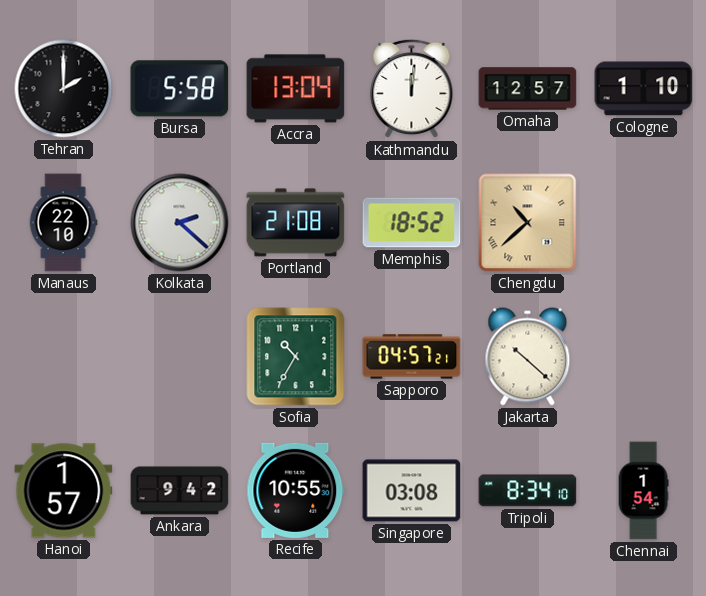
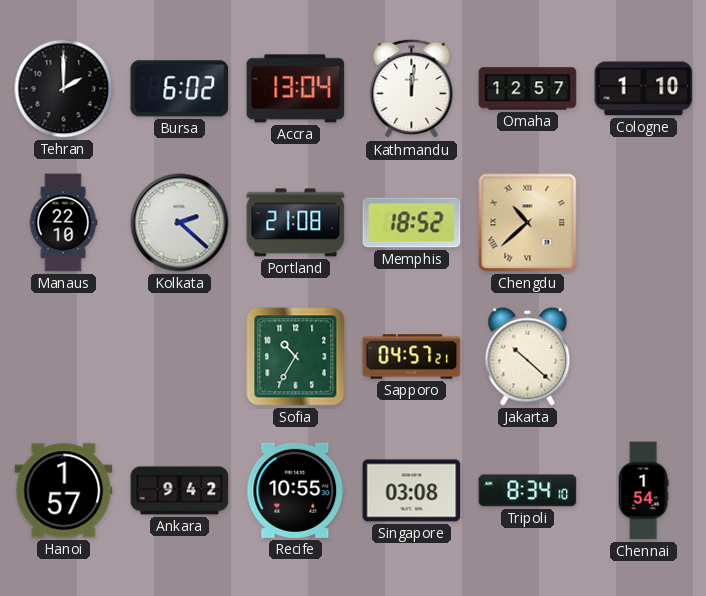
Bursa: 5:58 -> 6:02
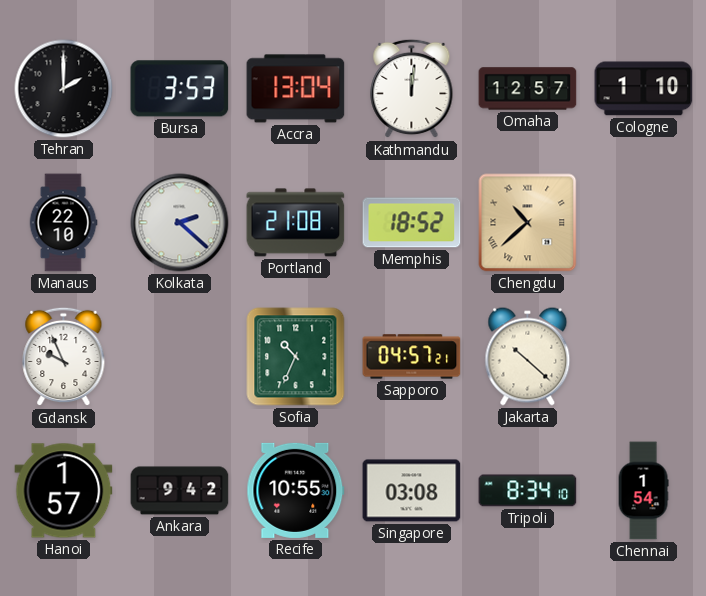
Bursa: 6:02 -> 3:53
Gdansk: none -> 9:56
Sofia: 10:35 -> 10:34
